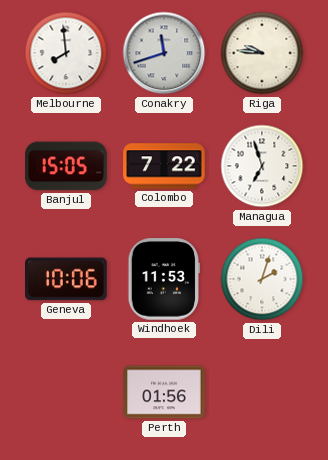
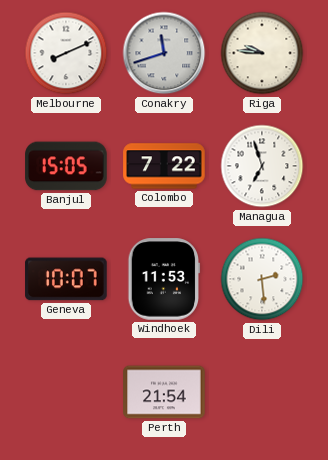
Melbourne: 7:59 -> 8:11
Geneva: 10:06 -> 10:07
Dili: 2:03 -> 2:29
Perth: 01:56 -> 21:54
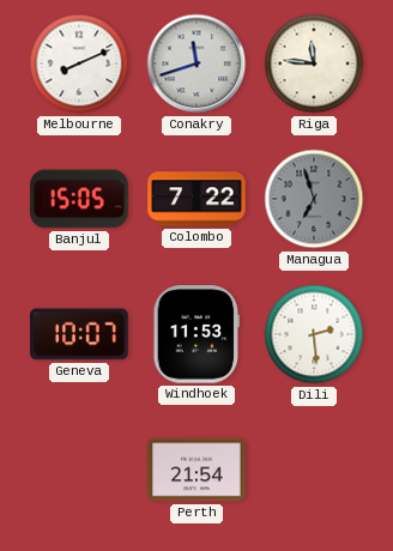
Riga: 9:46 -> 11:46
Managua dial: white -> grey
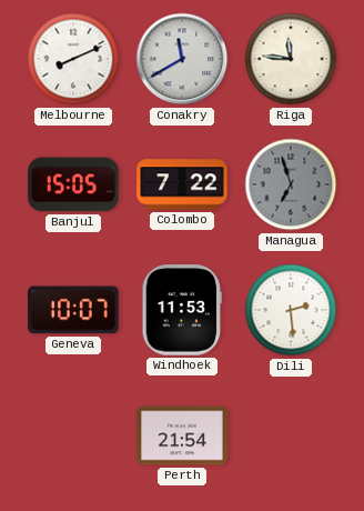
Conakry: 11:42 -> 11:40
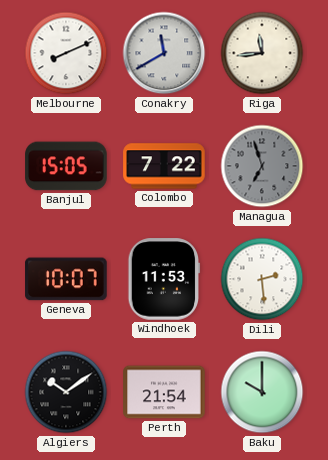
Riga: 11:46 -> 11:44
Algiers: none -> 10:09
Baku: none -> 10:00
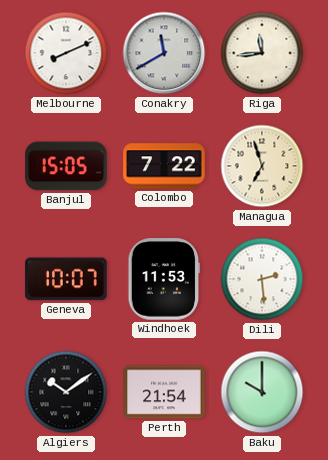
Managua dial: grey -> cream
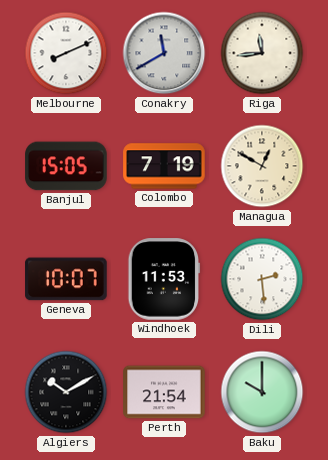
Colombo: 7:22 -> 7:19
Managua: 6:57 -> 12:50
Algiers: 10:09 -> 10:10
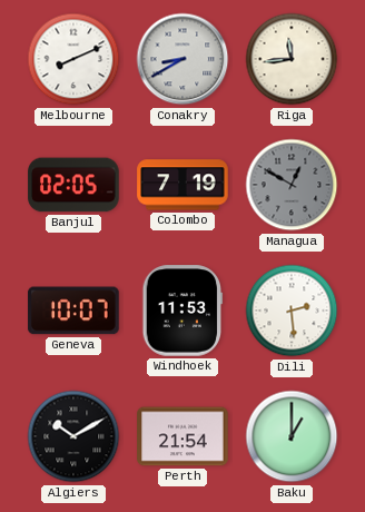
Conakry: 11:40 -> 8:40
Banjul: 15:05 -> 02:05
Managua dial: cream -> grey
Baku: 10:00 -> 1:00
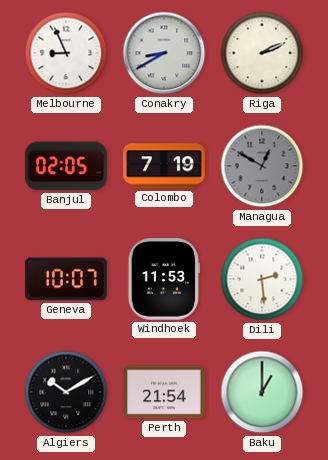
Melbourne: 8:11 -> 8:56
Riga: 11:44 -> 2:11
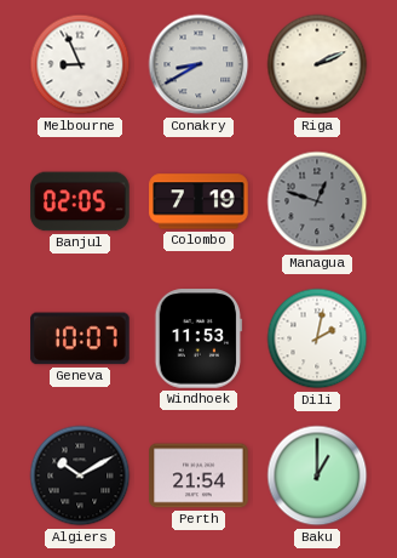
Managua: 12:50 -> 12:48
Dili: 2:29 -> 2:02
